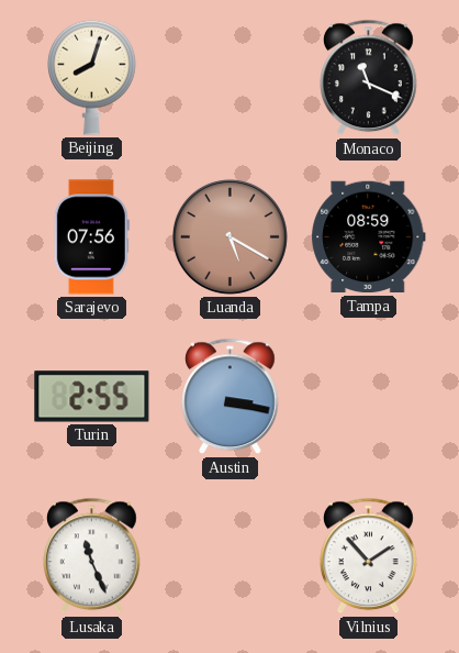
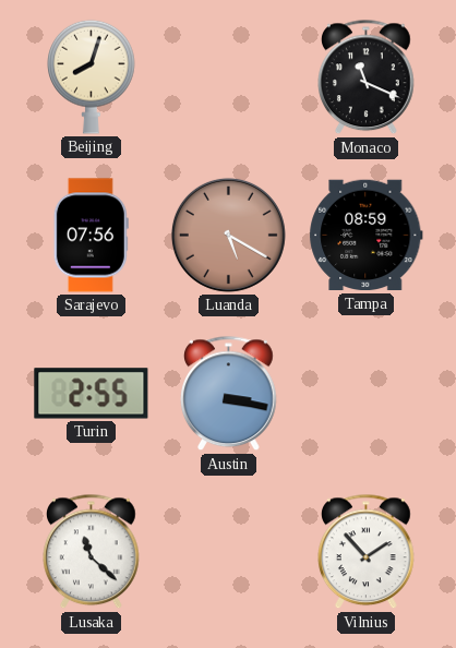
Lusaka: 11:26 -> 11:22
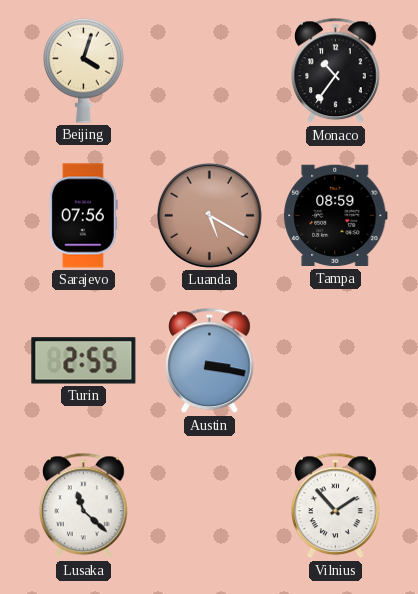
Beijing: 8:03 -> 4:03
Monaco: 11:19 -> 10:36
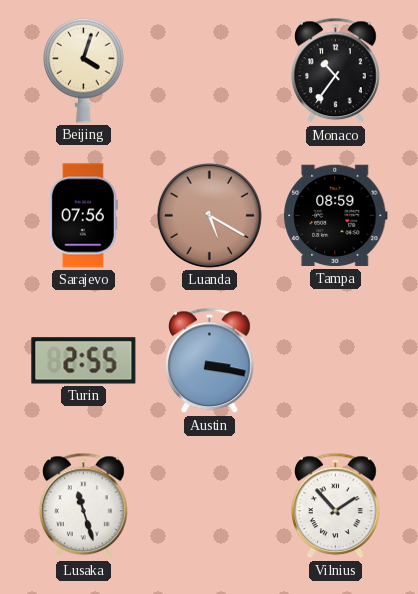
Lusaka: 11:22 -> 11:27
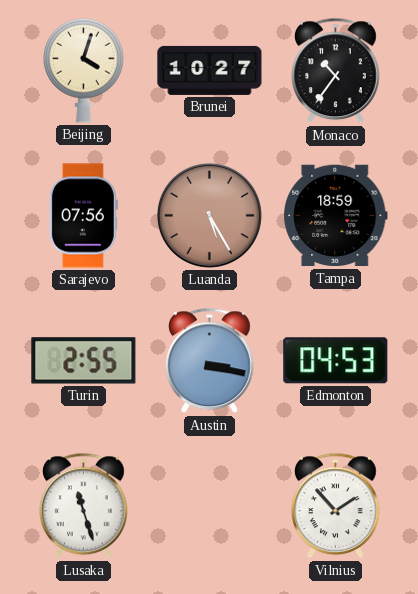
Brunei: none -> 10:27
Luanda: 5:20 -> 5:25
Tampa: 08:59 -> 18:59
Edmonton: none -> 04:53
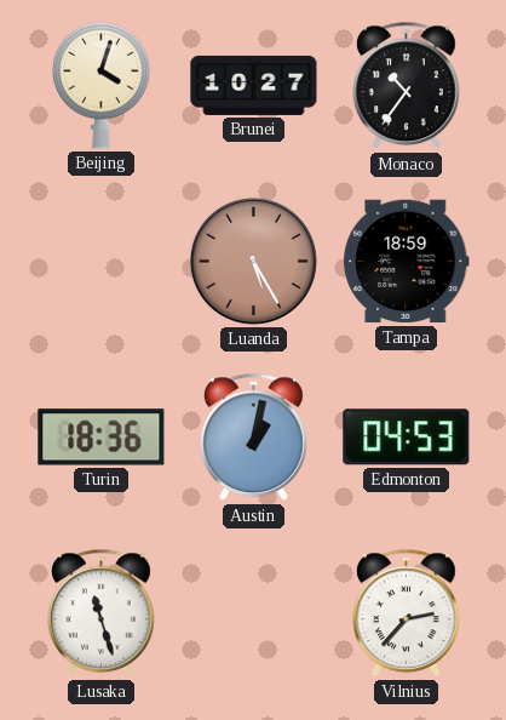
Sarajevo: 07:56 -> none
Turin: 2:55 -> 18:36
Austin: 3:17 -> 1:02
Vilnius: 1:53 -> 2:37
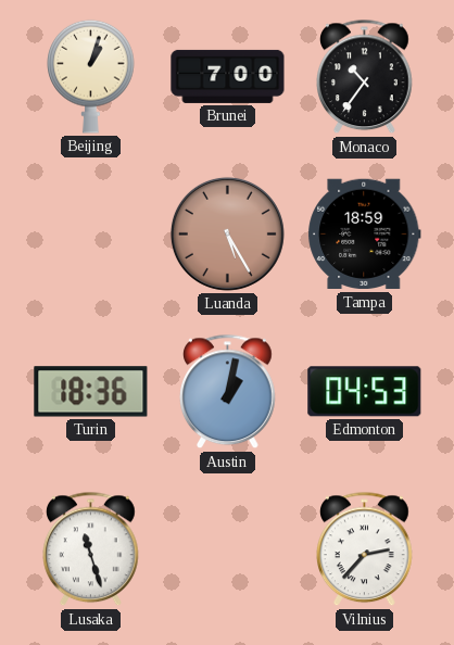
Beijing: 4:03 -> 1:03
Brunei: 10:27 -> 7:00
